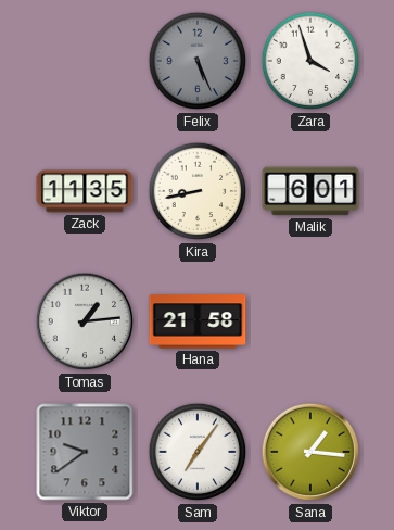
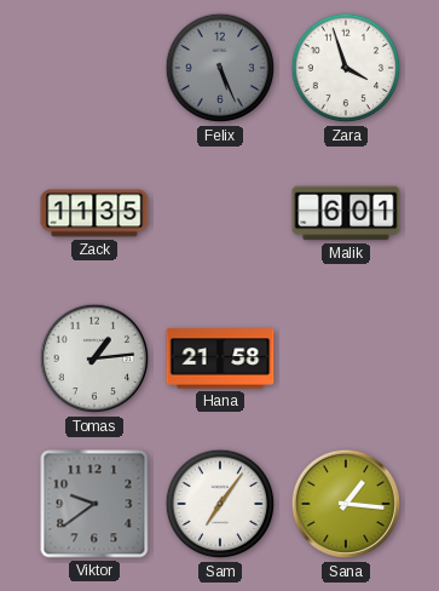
Kira: 8:43 -> none
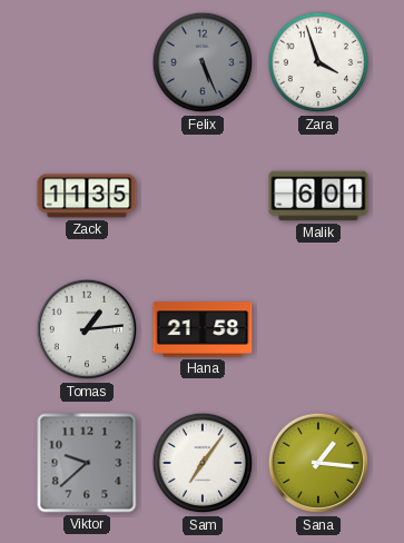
Viktor: 9:39 -> 9:38
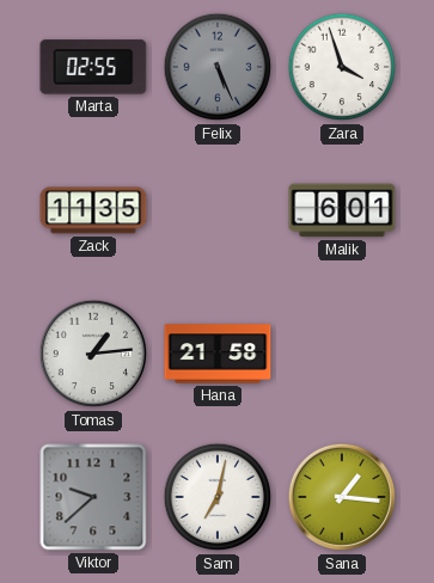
Marta: none -> 02:55
Sam: 7:06 -> 7:02
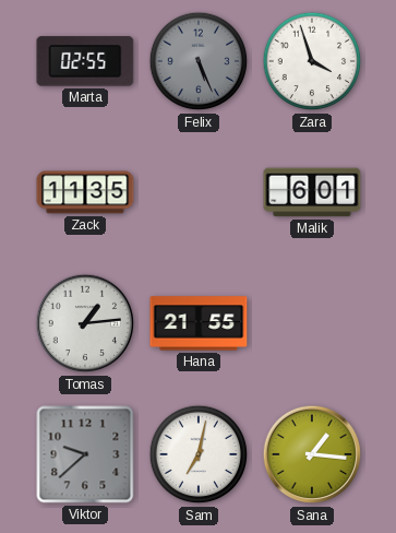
Hana: 21:58 -> 21:55
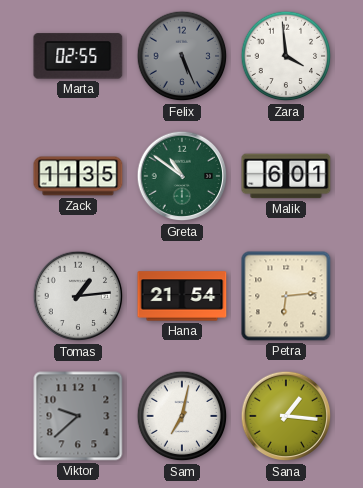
Zara: 3:57 -> 3:59
Greta: none -> 10:51
Hana: 21:55 -> 21:54
Petra: none -> 6:14
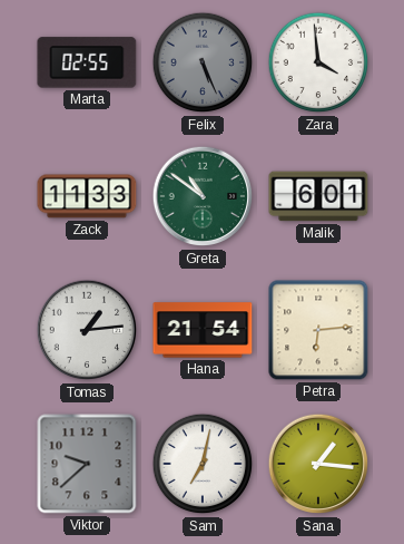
Zack: 11:35 -> 11:33
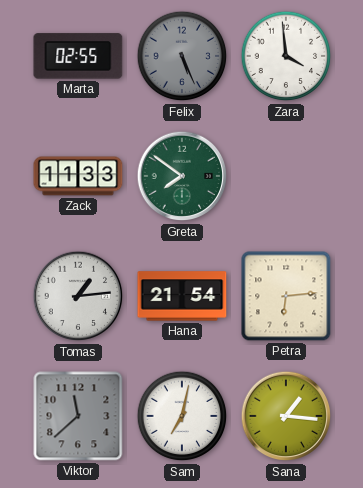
Greta: 10:51 -> 7:51
Malik: 6:01 -> none
Viktor: 9:38 -> 11:38
